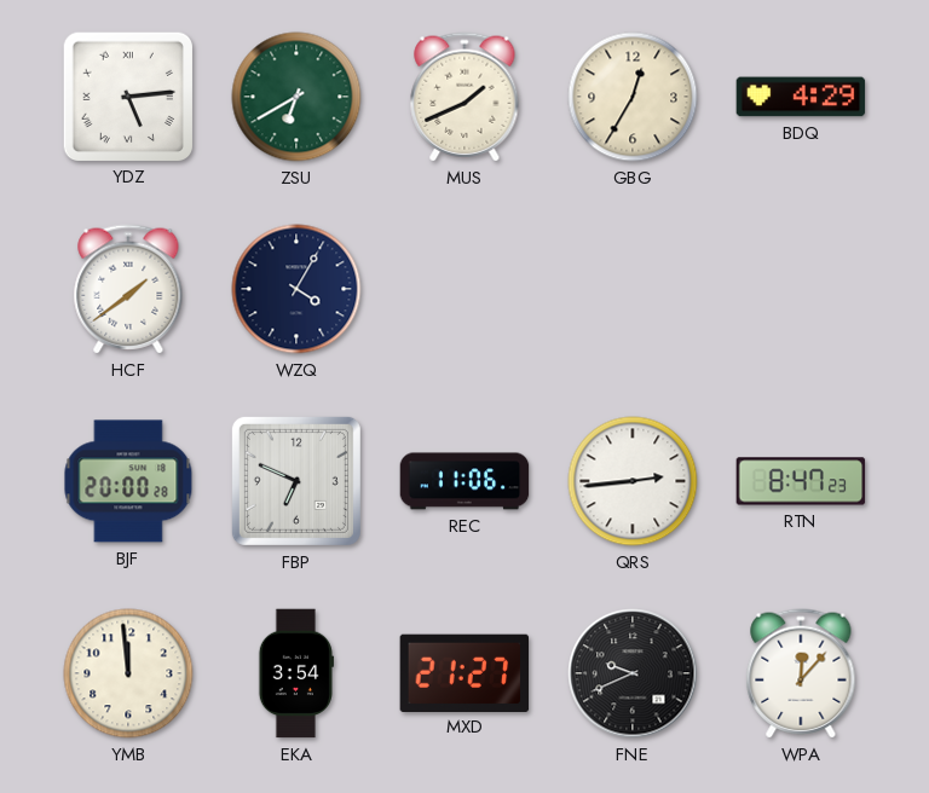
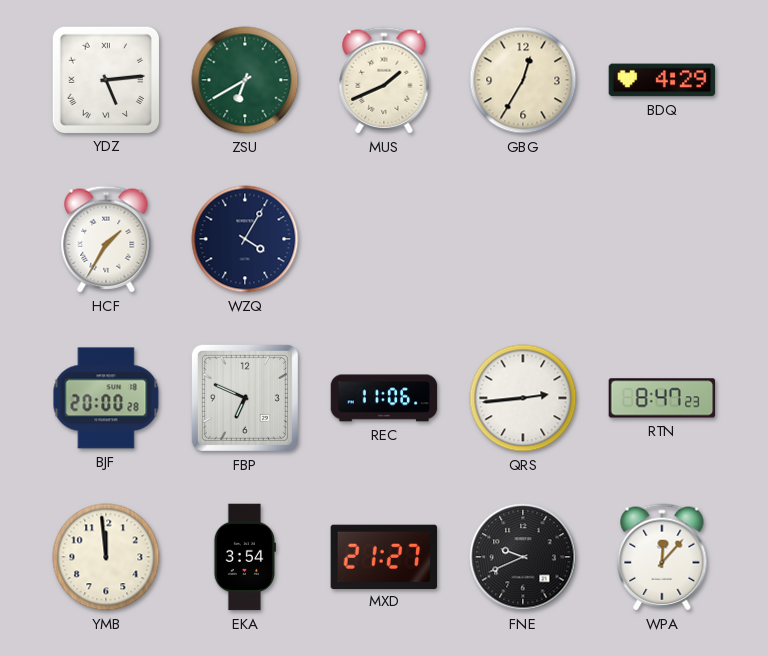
HCF: 1:39 -> 1:35
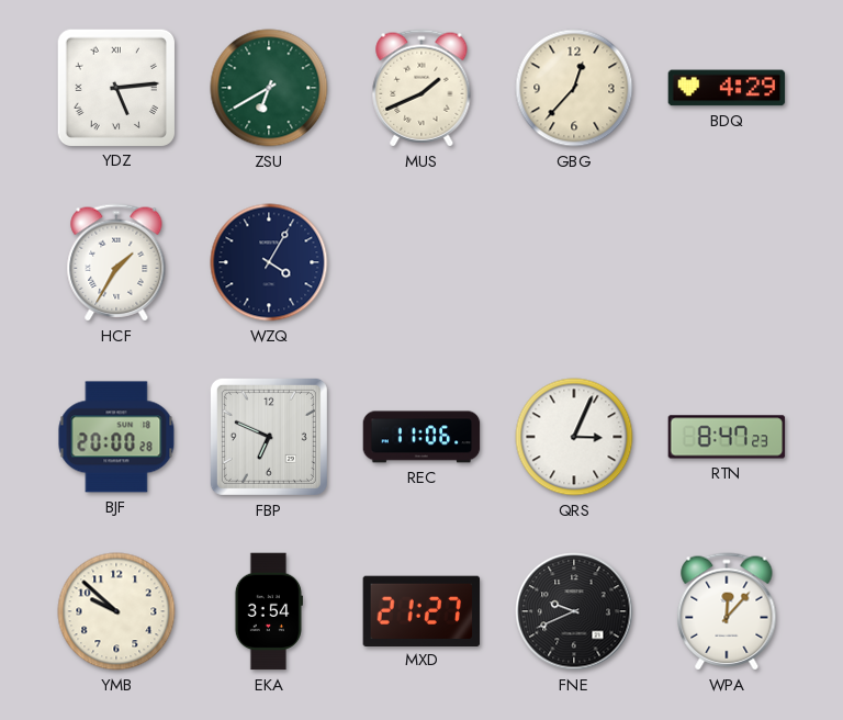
GBG: 12:35 -> 12:37
QRS: 2:44 -> 3:04
YMB: 11:59 -> 9:52
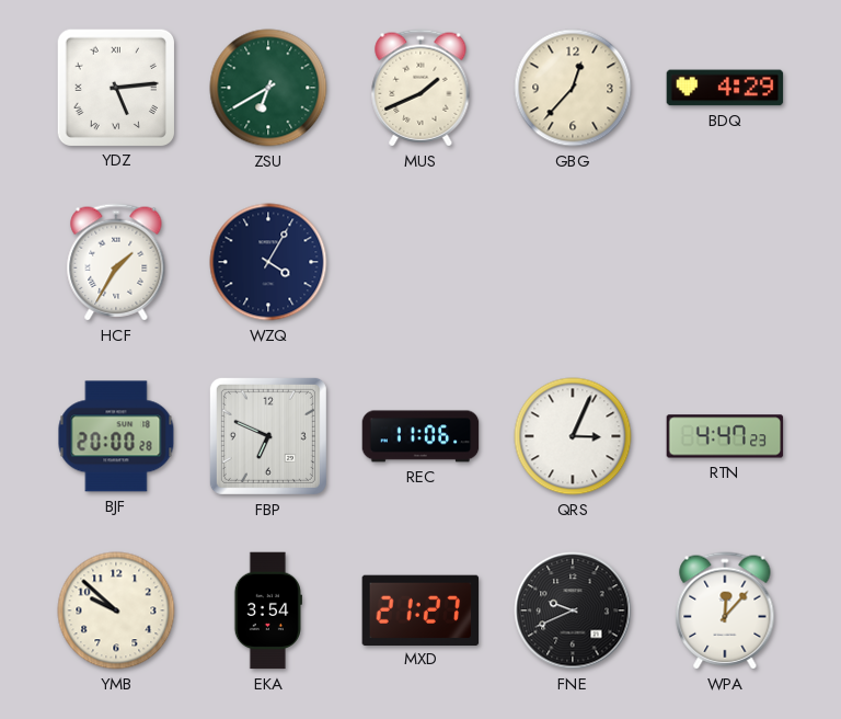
RTN: 8:47 -> 4:47
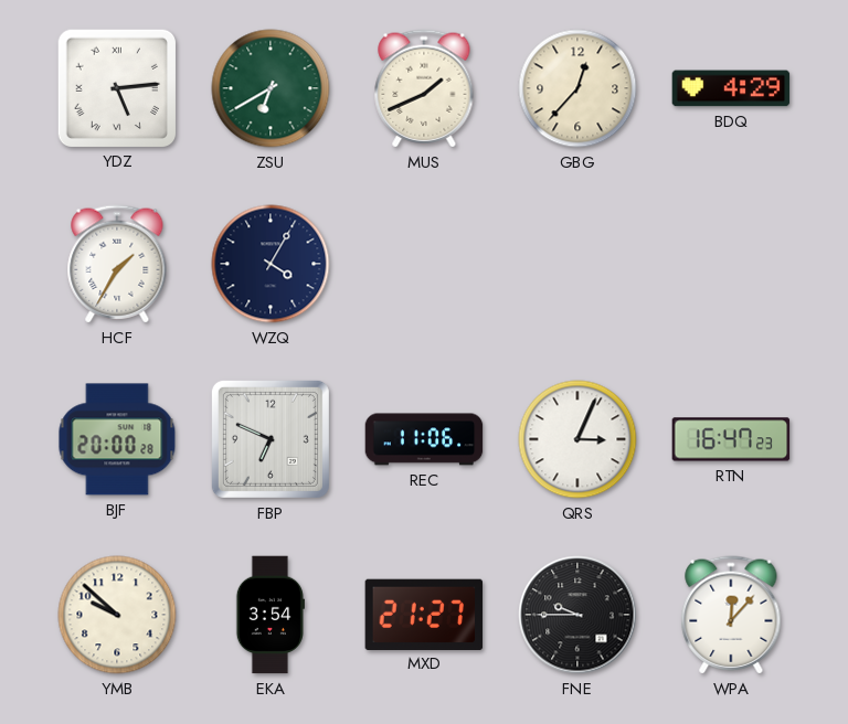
RTN: 4:47 -> 16:47
FNE: 9:41 -> 9:45
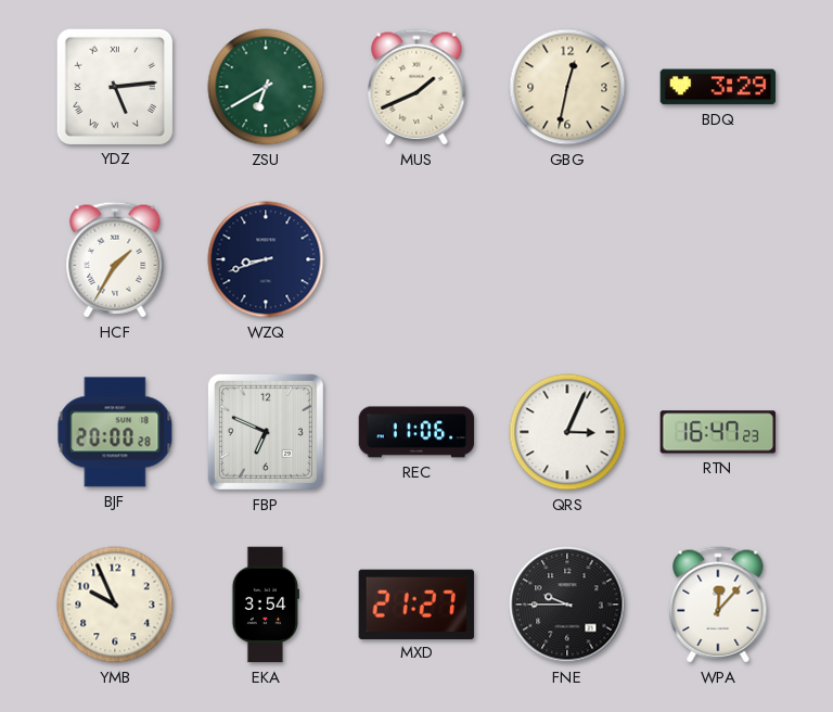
GBG: 12:37 -> 12:32
BDQ: 4:29 -> 3:29
WZQ: 4:05 -> 8:42
YMB: 9:52 -> 9:56
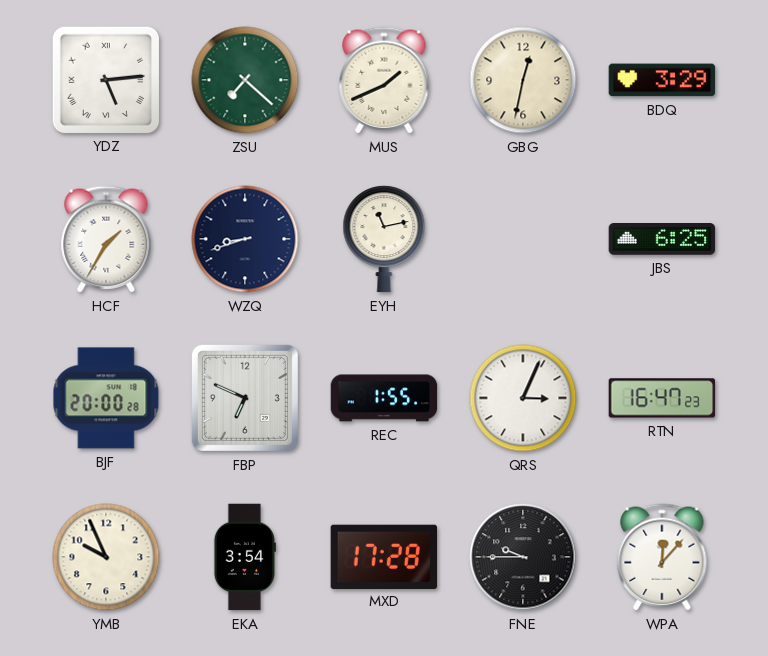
ZSU: 6:40 -> 7:22
EYH: none -> 11:13
JBS: none -> 6:25
REC: 11:06 -> 1:55
MXD: 21:27 -> 17:28
